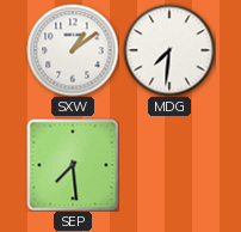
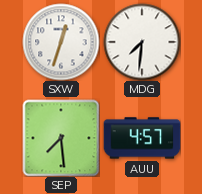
SXW: 1:09 -> 12:33
AUU: none -> 4:57
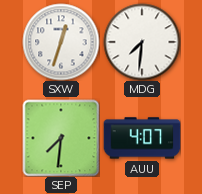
SEP: 7:29 -> 7:31
AUU: 4:57 -> 4:07
